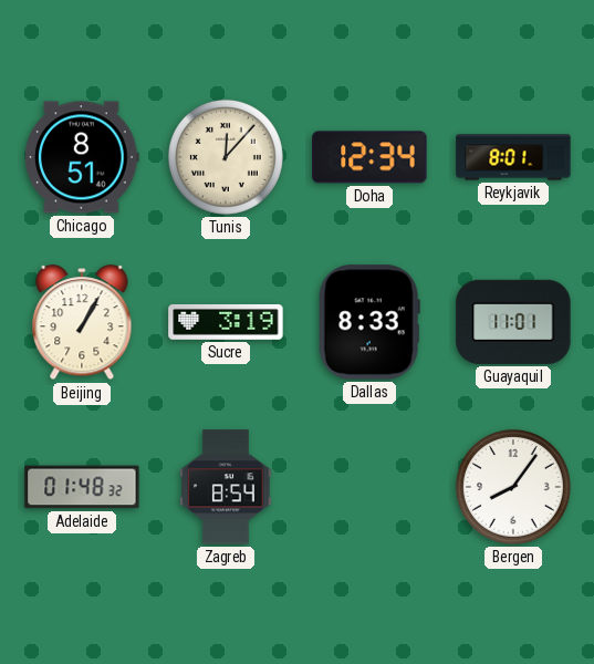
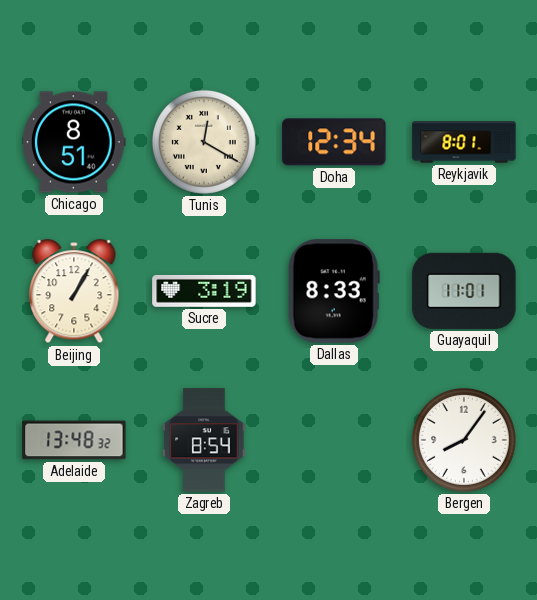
Tunis: 12:07 -> 12:20
Adelaide: 01:48 -> 13:48
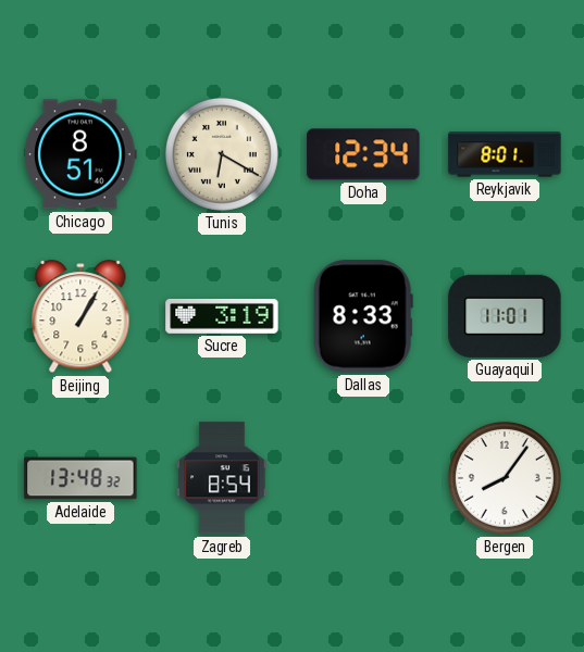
Tunis: 12:20 -> 6:20
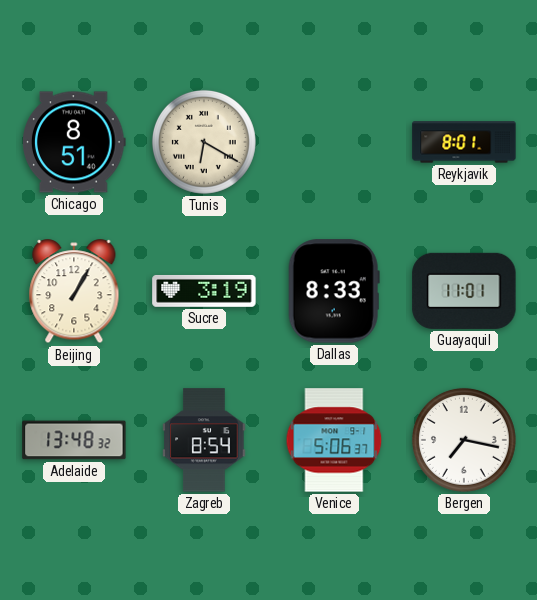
Doha: 12:34 -> none
Venice: none -> 5:06
Bergen: 8:06 -> 7:17
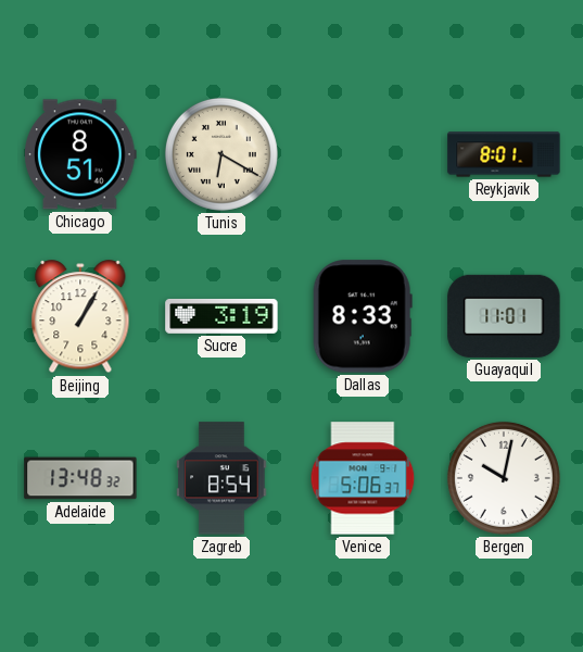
Bergen: 7:17 -> 10:02
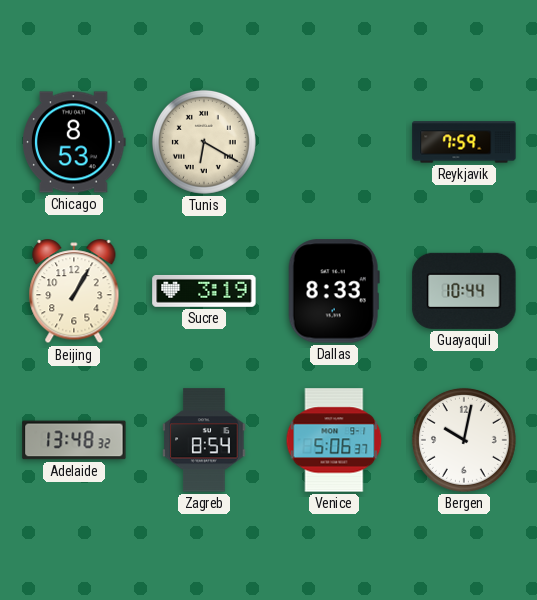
Chicago: 8:51 -> 8:53
Reykjavik: 8:01 -> 7:59
Guayaquil: 11:01 -> 10:44
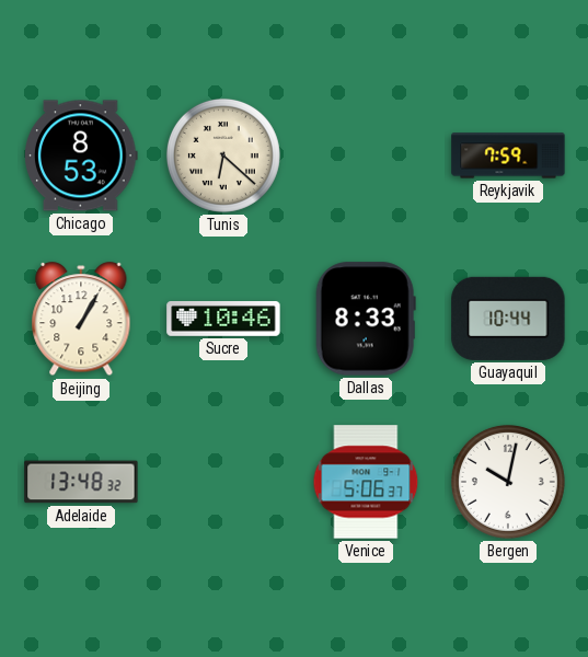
Tunis: 6:20 -> 6:22
Sucre: 3:19 -> 10:46
Zagreb: 8:54 -> none
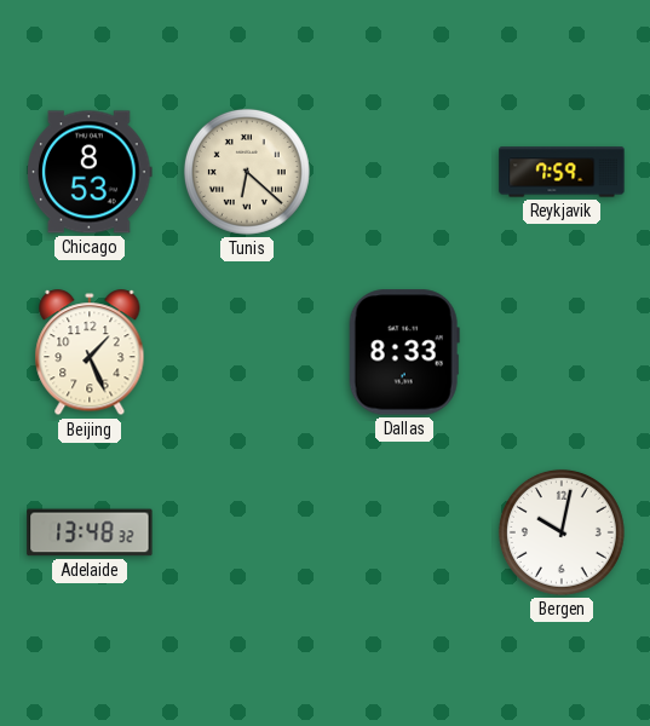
Beijing: 1:05 -> 1:26
Sucre: 10:46 -> none
Guayaquil: 10:44 -> none
Venice: 5:06 -> none
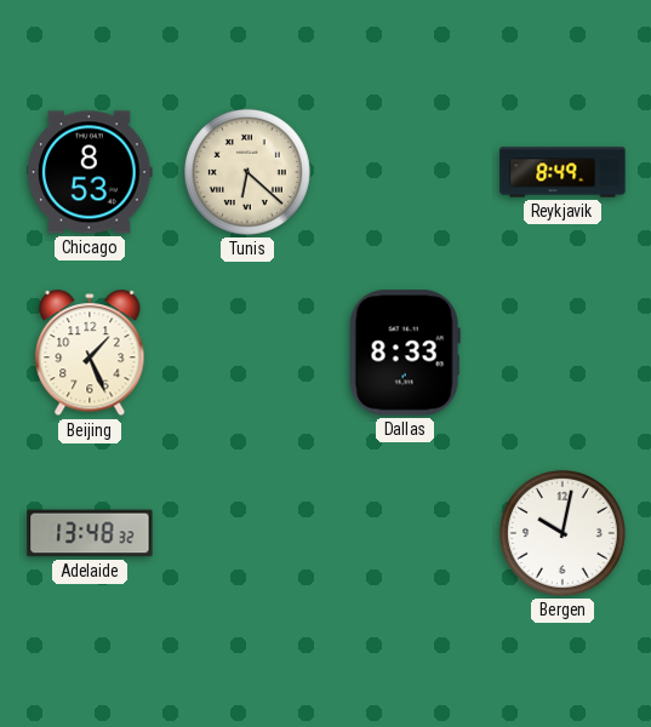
Reykjavik: 7:59 -> 8:49
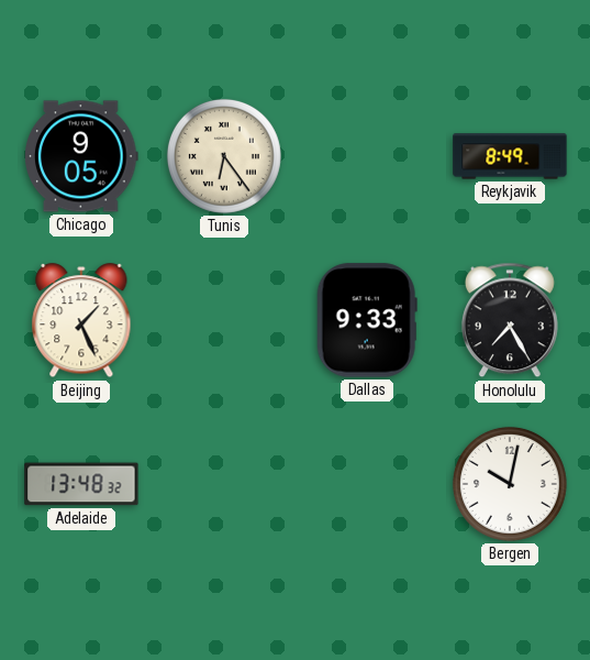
Chicago: 8:53 -> 9:05
Tunis: 6:22 -> 6:24
Dallas: 8:33 -> 9:33
Honolulu: none -> 7:25
